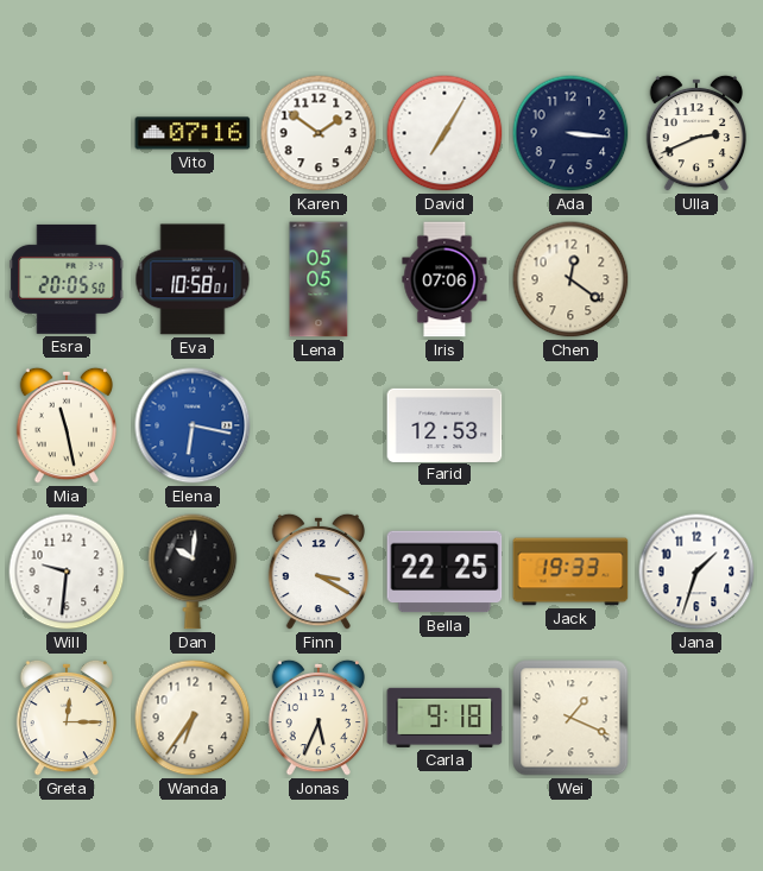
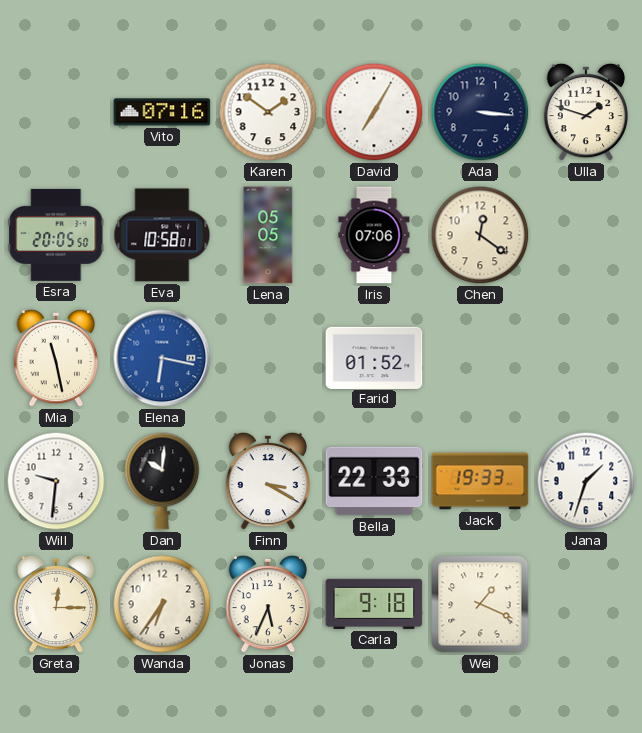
Ulla: 2:41 -> 1:48
Farid: 12:53 -> 01:52
Bella: 22:25 -> 22:33
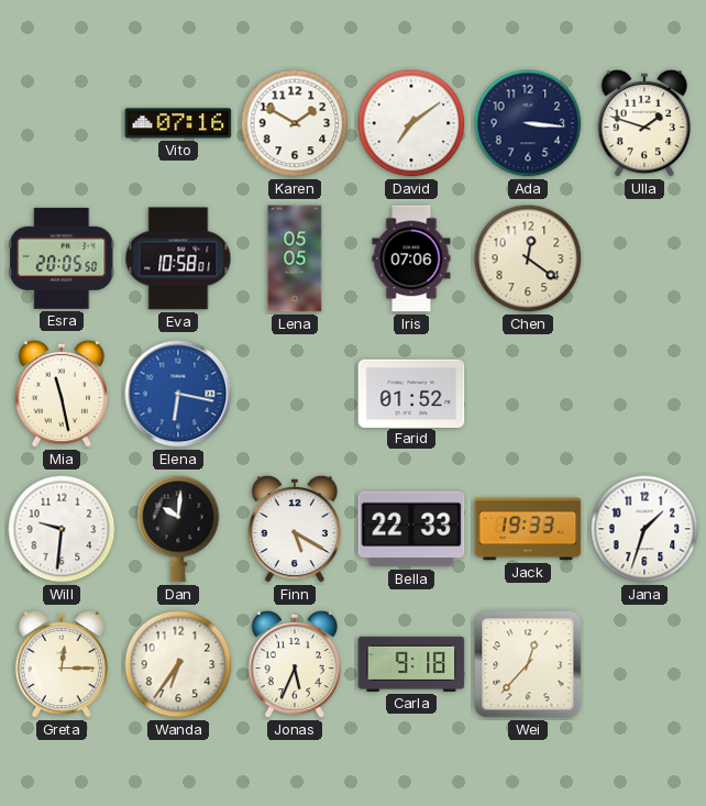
Karen: 1:51 -> 1:50
David: 7:05 -> 7:09
Finn: 3:20 -> 5:20
Wei: 1:19 -> 12:37
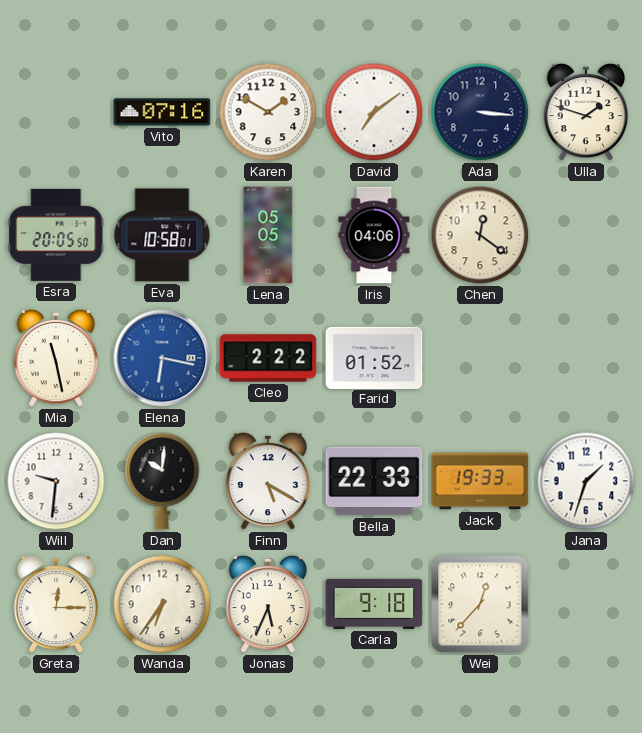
Iris: 07:06 -> 04:06
Cleo: none -> 2:22
